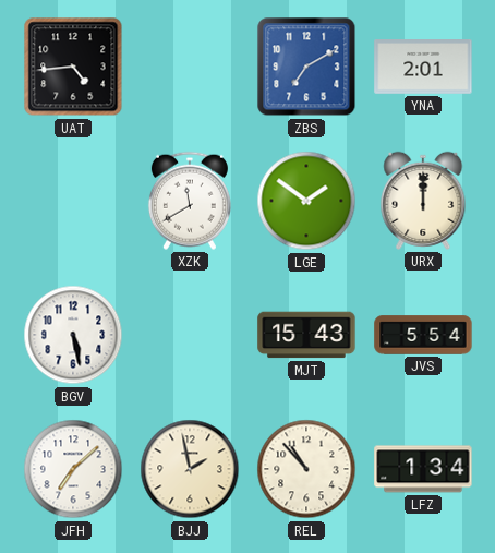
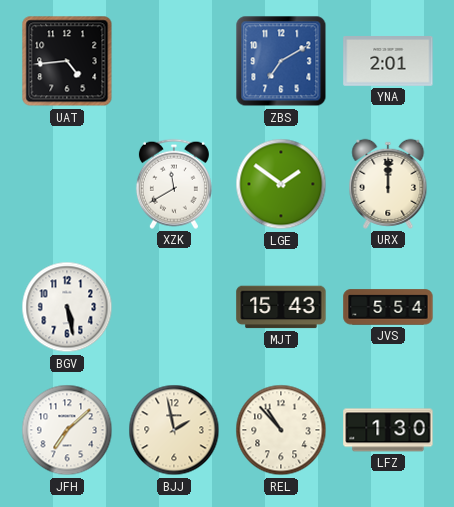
LFZ: 1:34 -> 1:30
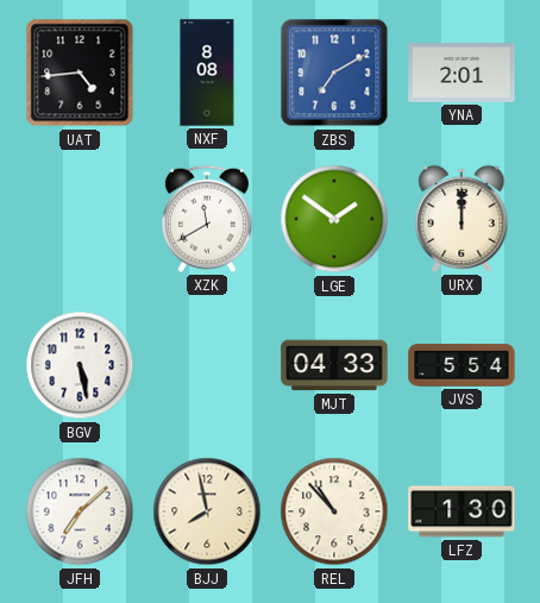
NXF: none -> 8:08
MJT: 15:43 -> 04:33
BJJ: 1:58 -> 7:58
